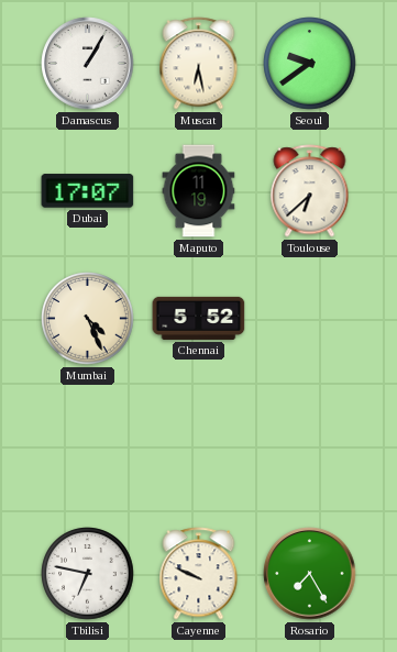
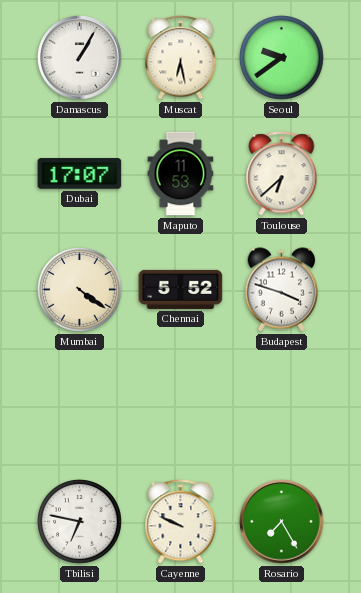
Maputo: 11:19 -> 11:53
Mumbai: 4:26 -> 4:21
Budapest: none -> 3:48
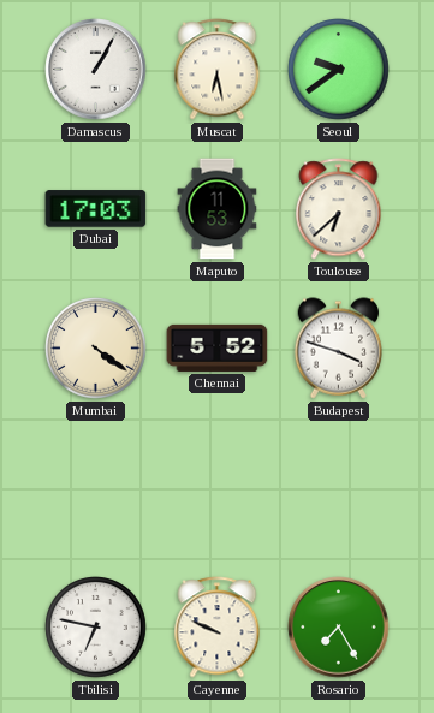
Dubai: 17:07 -> 17:03
